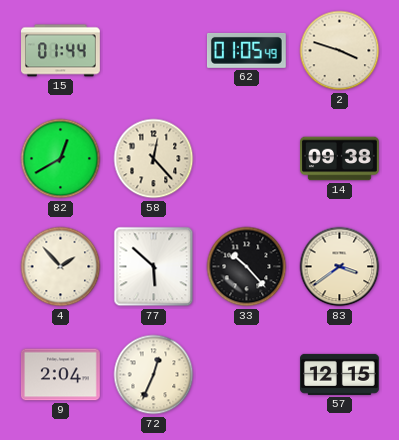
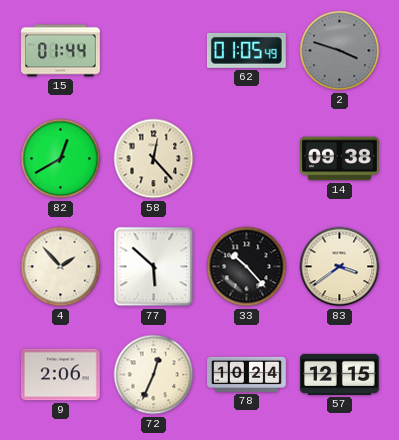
2 dial: cream -> grey
9: 2:04 -> 2:06
78: none -> 10:24
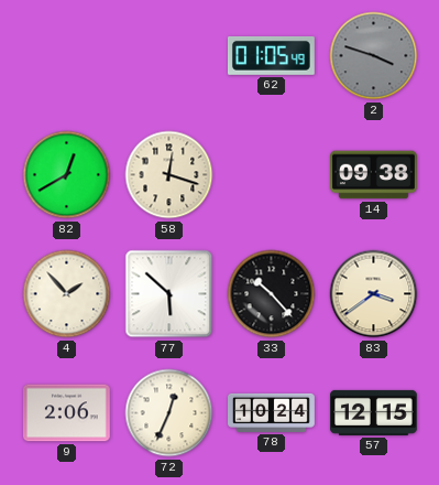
15: 01:44 -> none
58: 12:23 -> 12:18
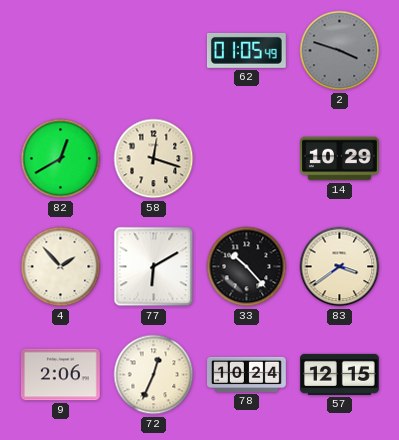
14: 09:38 -> 10:29
77: 5:52 -> 6:10
